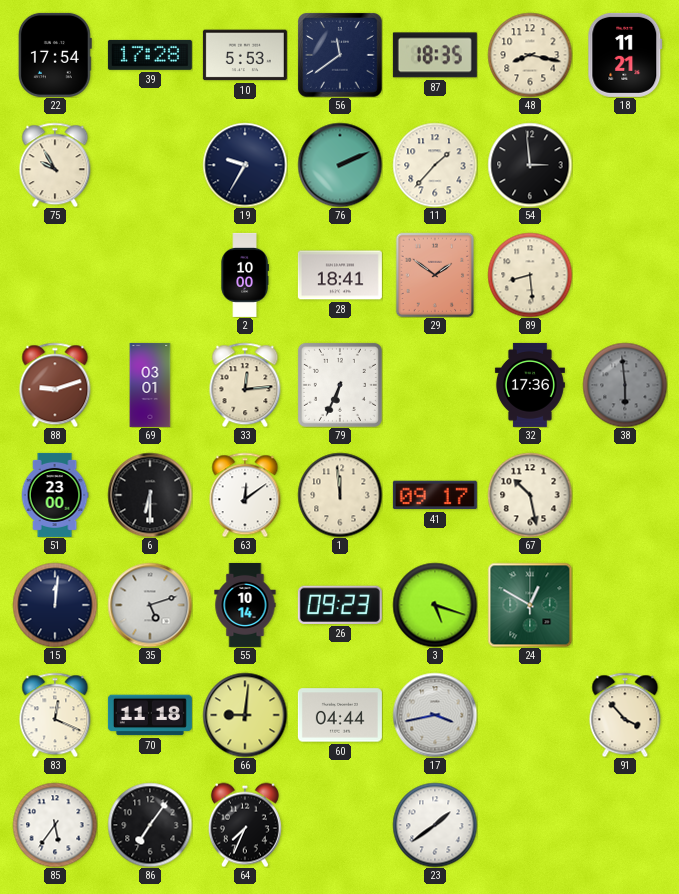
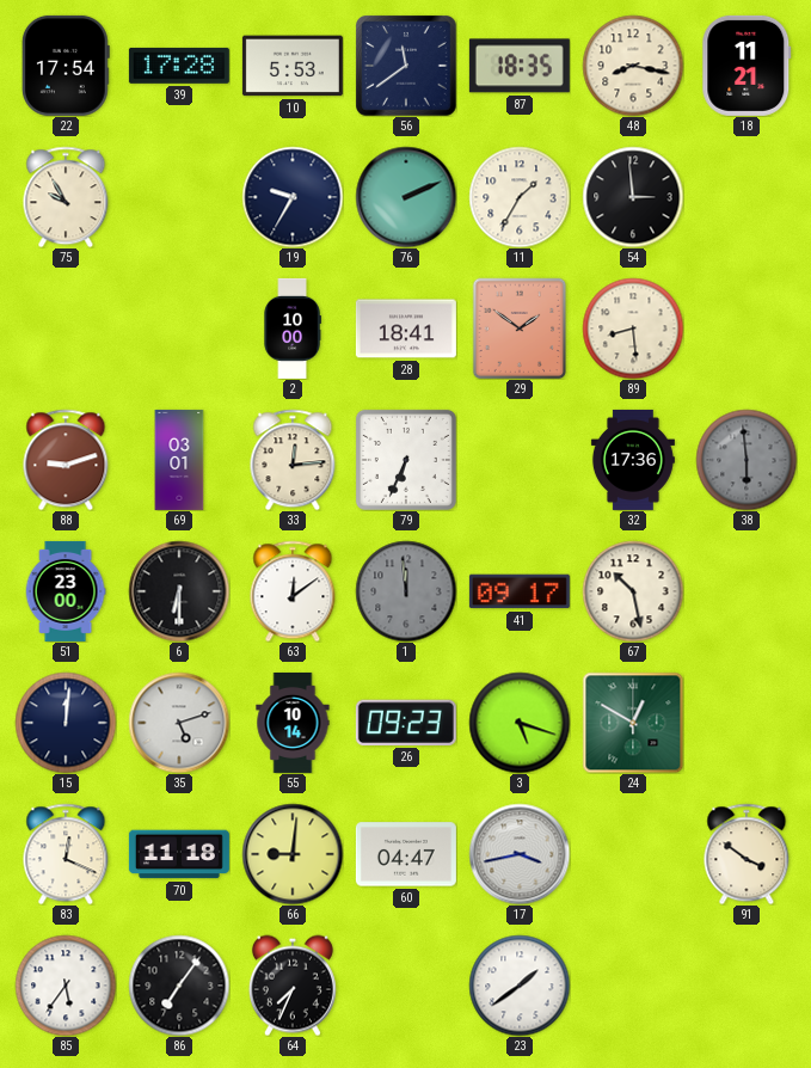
11: 1:37 -> 1:35
1 dial: cream -> grey
60: 04:44 -> 04:47
91: 3:53 -> 3:51
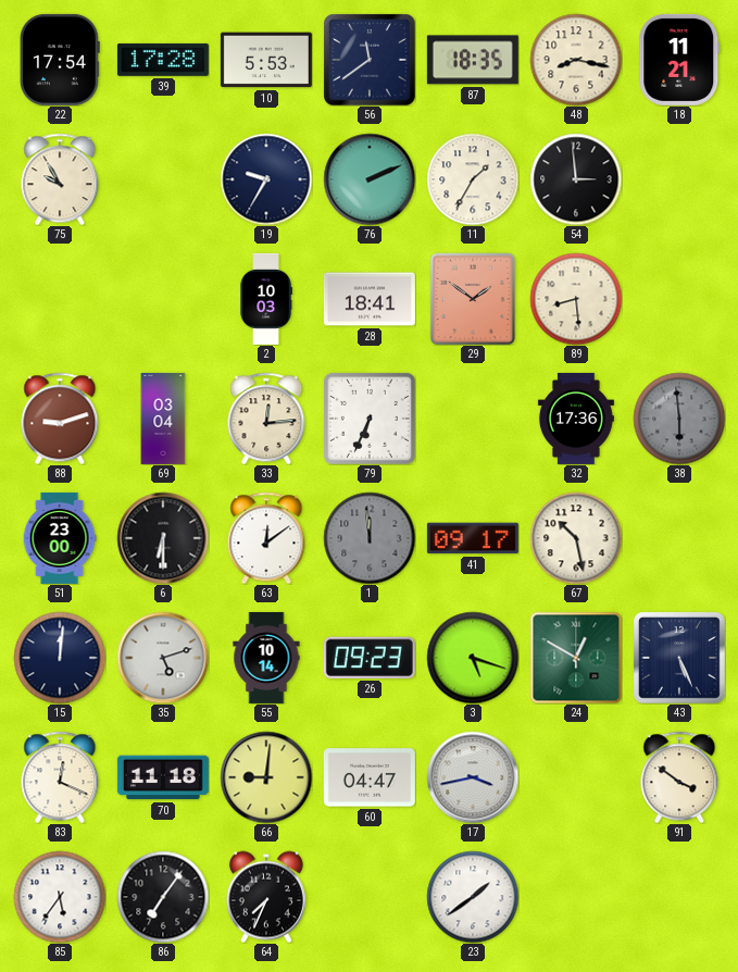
2: 10:00 -> 10:03
69: 03:01 -> 03:04
43: none -> 5:26
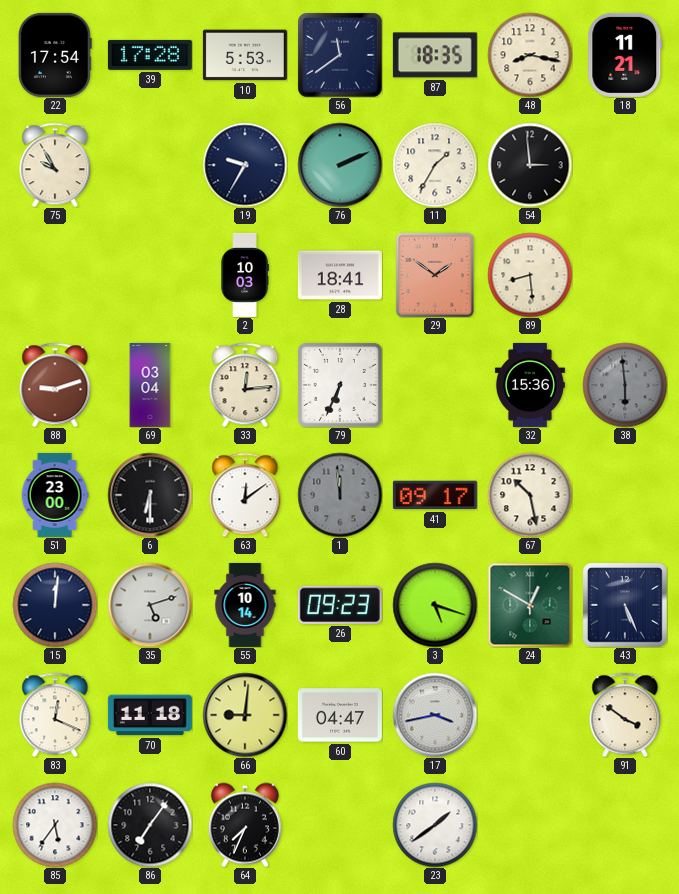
32: 17:36 -> 15:36
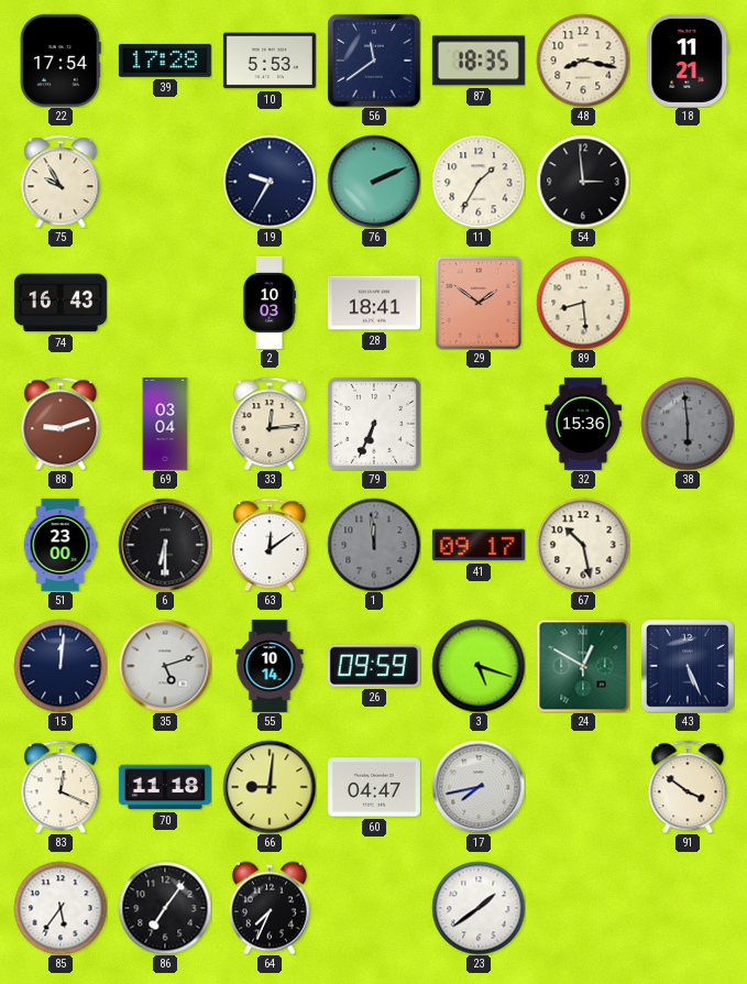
74: none -> 16:43
26: 09:23 -> 09:59
17: 3:43 -> 7:43
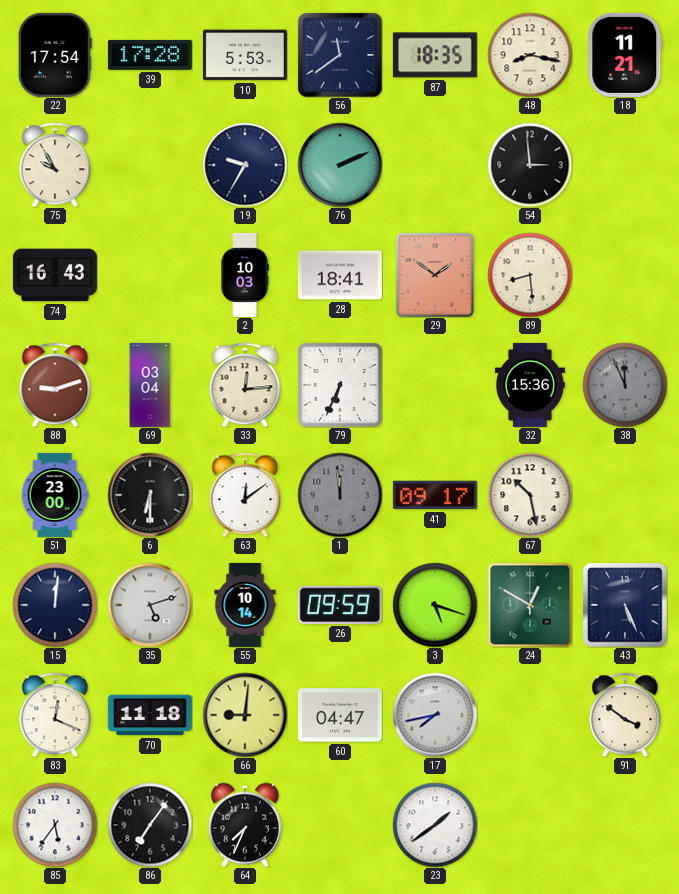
11: 1:35 -> none
38: 5:59 -> 11:56
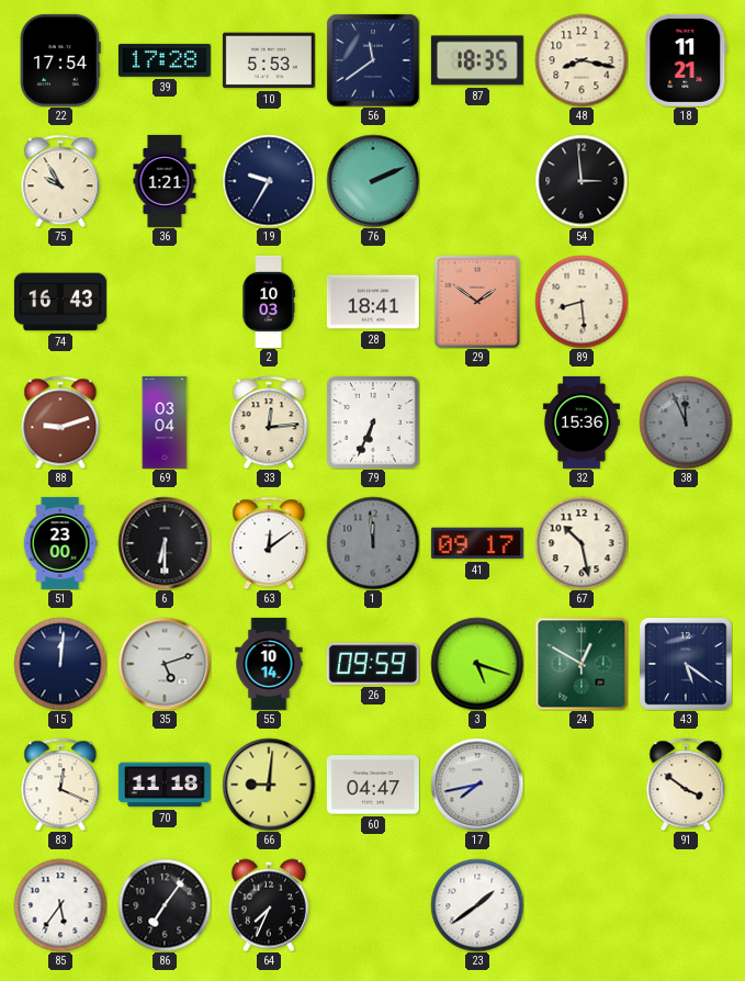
36: none -> 1:21
43: 5:26 -> 5:21
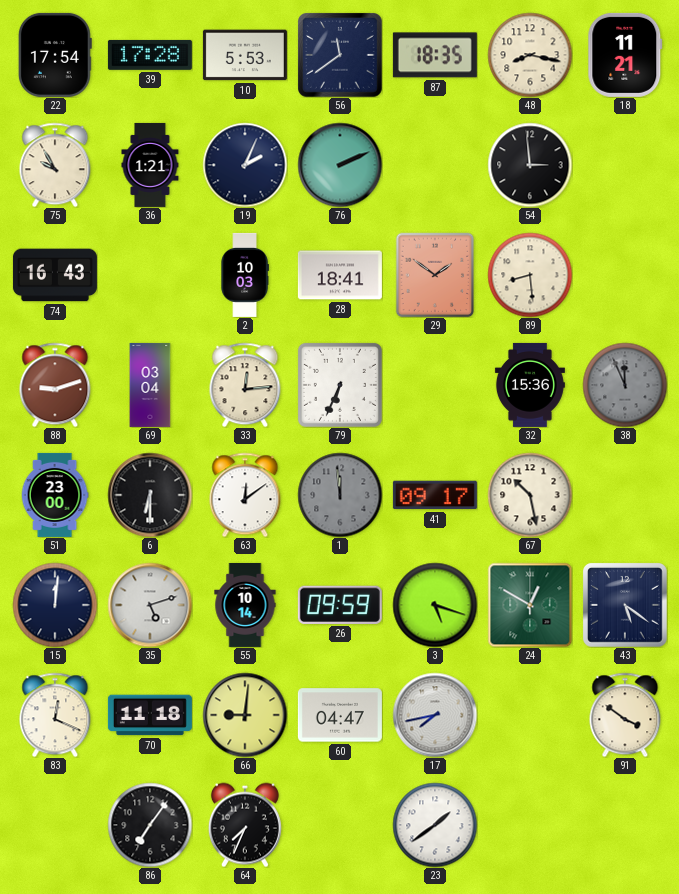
19: 9:35 -> 2:04
85: 5:36 -> none
